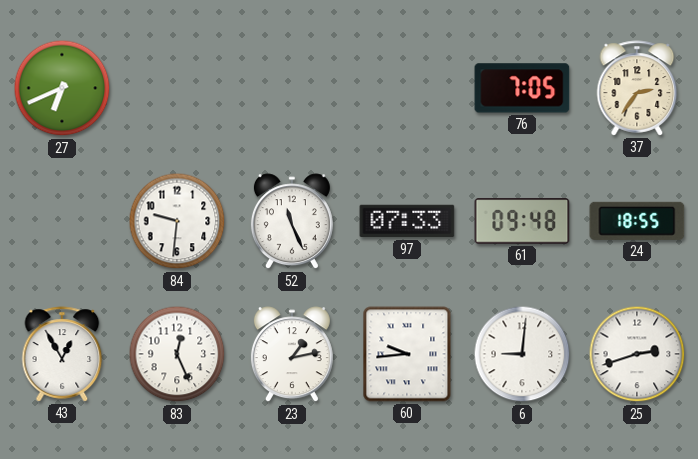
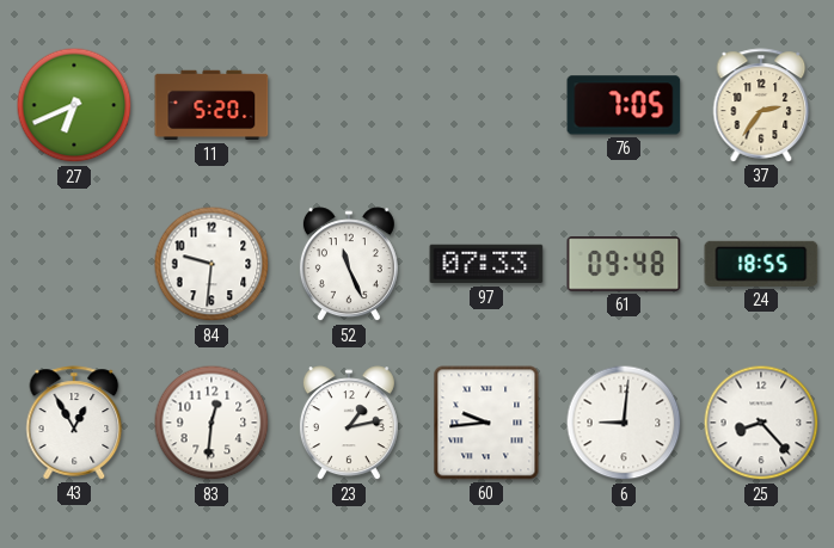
11: none -> 5:20
83: 12:26 -> 12:31
25: 2:42 -> 8:23
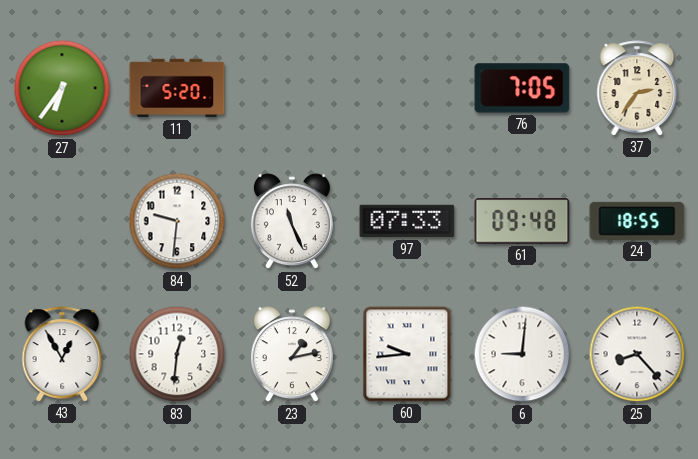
27: 6:41 -> 6:36
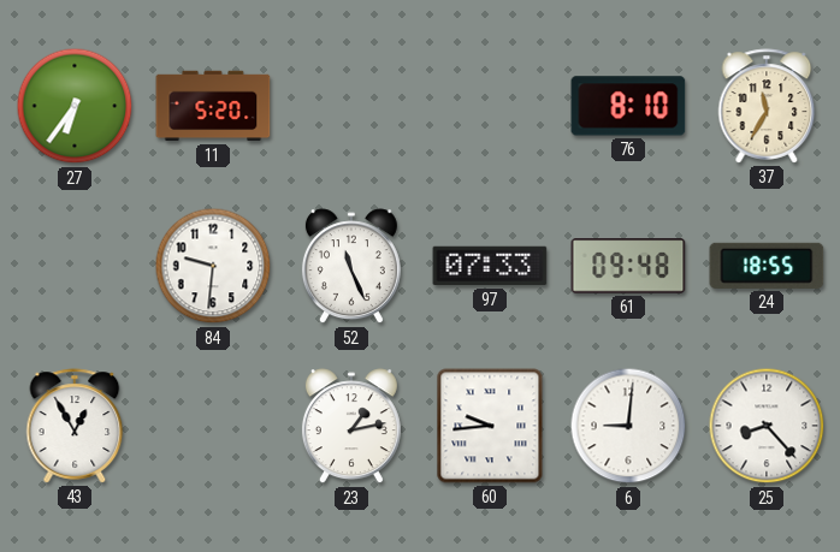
76: 7:05 -> 8:10
37: 2:36 -> 11:35
83: 12:31 -> none
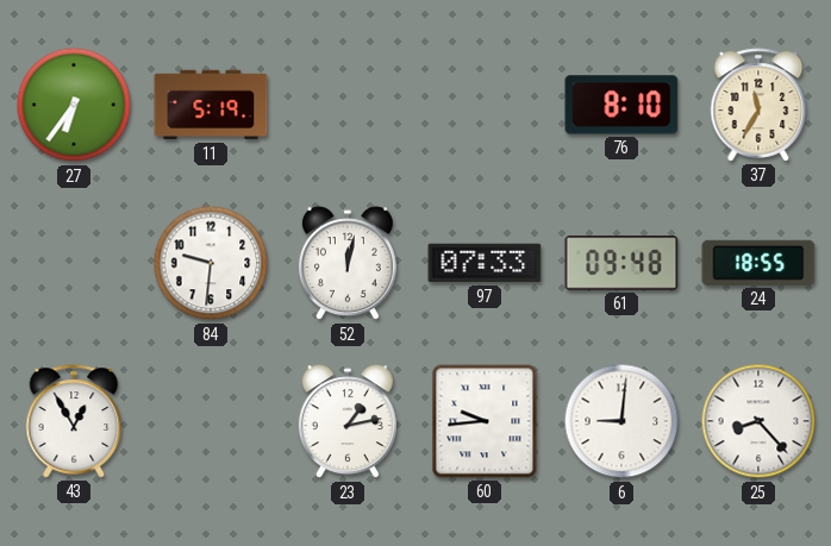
11: 5:20 -> 5:19
52: 11:26 -> 12:02
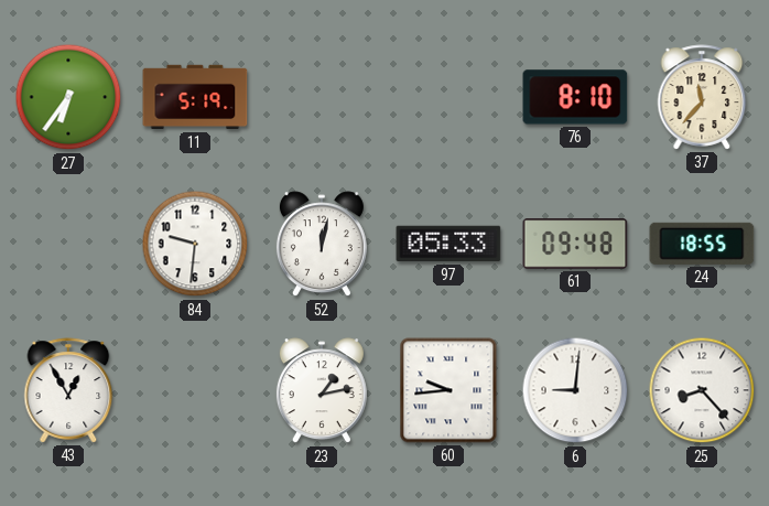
37: 11:35 -> 11:37
97: 07:33 -> 05:33
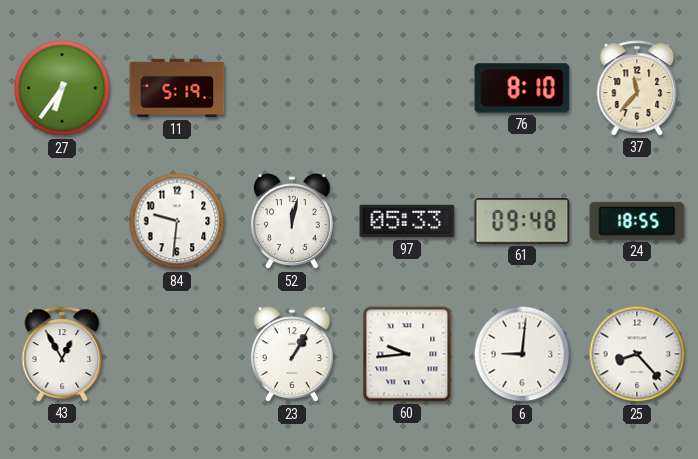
23: 1:13 -> 1:05
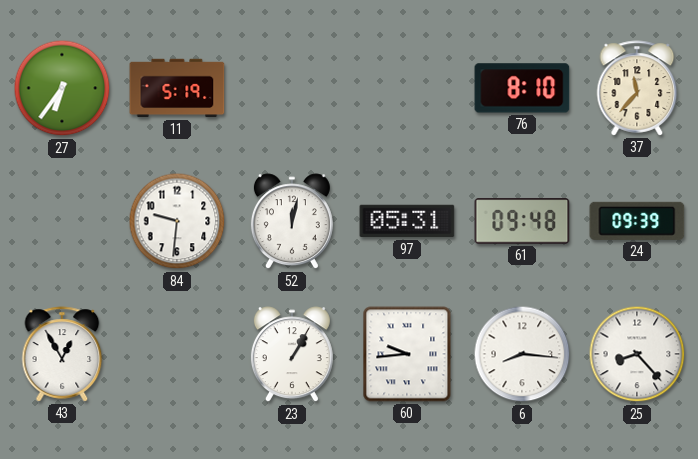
97: 05:33 -> 05:31
24: 18:55 -> 09:39
6: 9:01 -> 8:16
